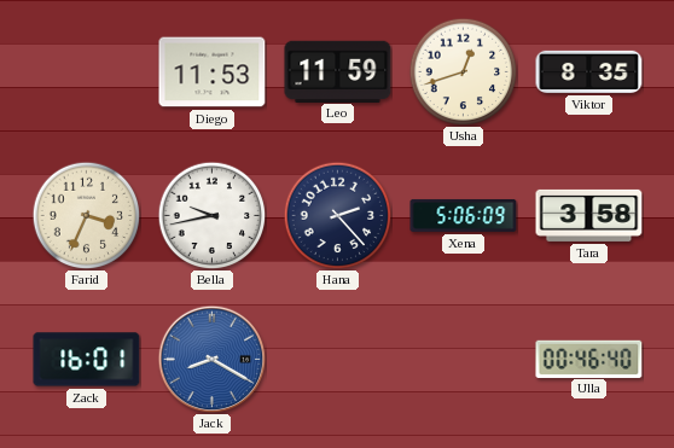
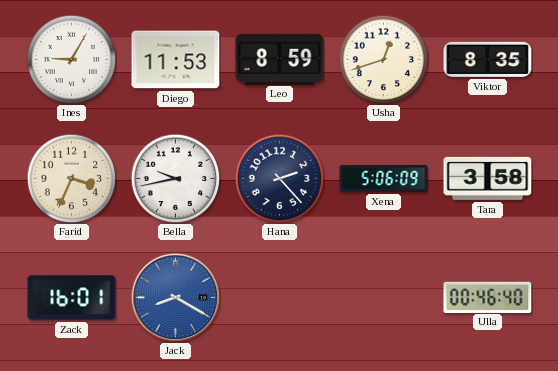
Ines: none -> 9:05
Leo: 11:59 -> 8:59
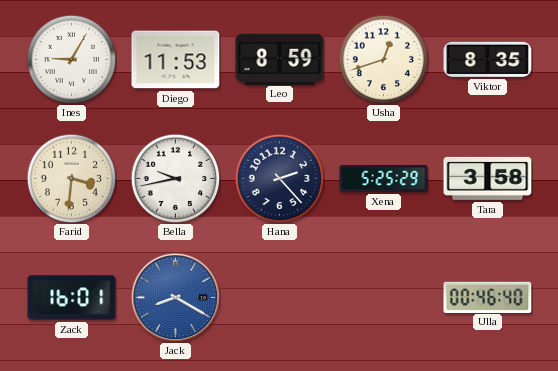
Farid: 3:34 -> 3:31
Xena: 5:06 -> 5:25
